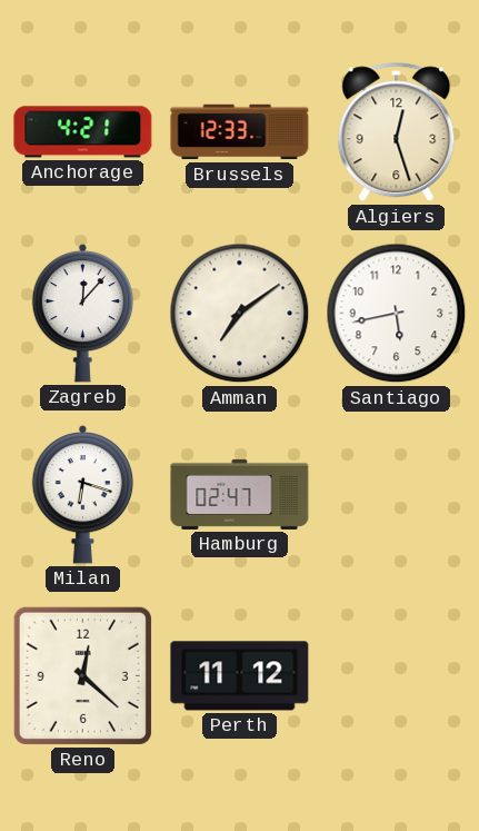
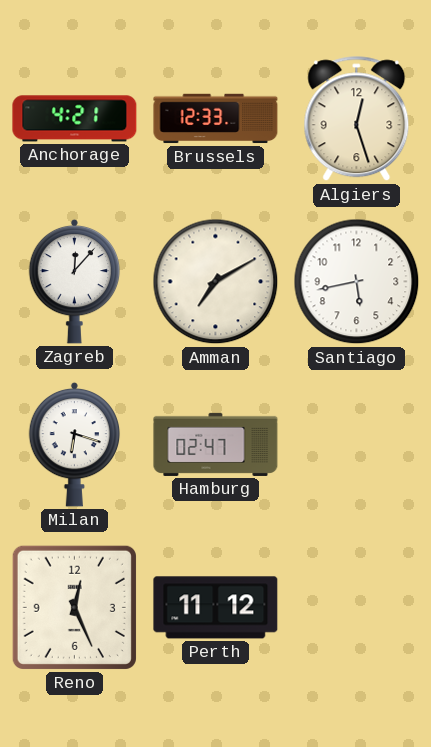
Amman: 7:09 -> 7:10
Reno: 12:22 -> 12:26
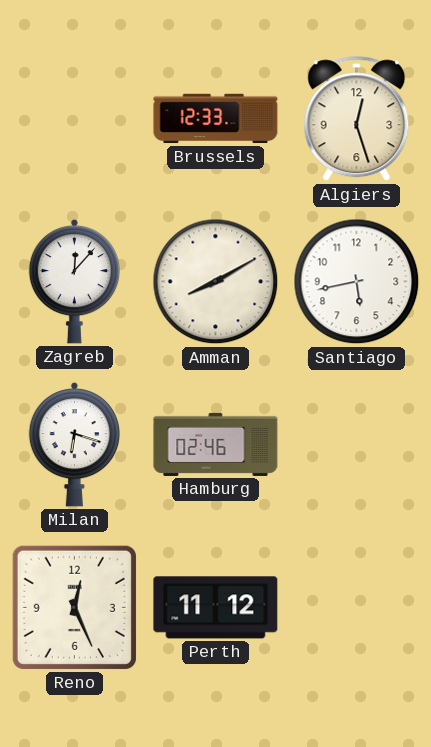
Anchorage: 4:21 -> none
Amman: 7:10 -> 8:10
Hamburg: 02:47 -> 02:46
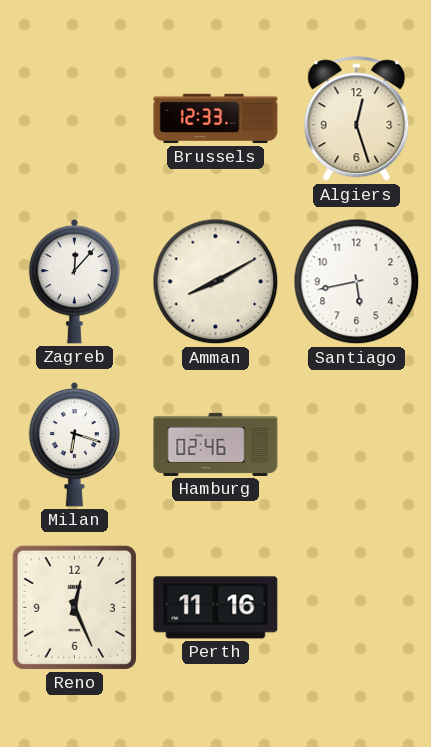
Perth: 11:12 -> 11:16
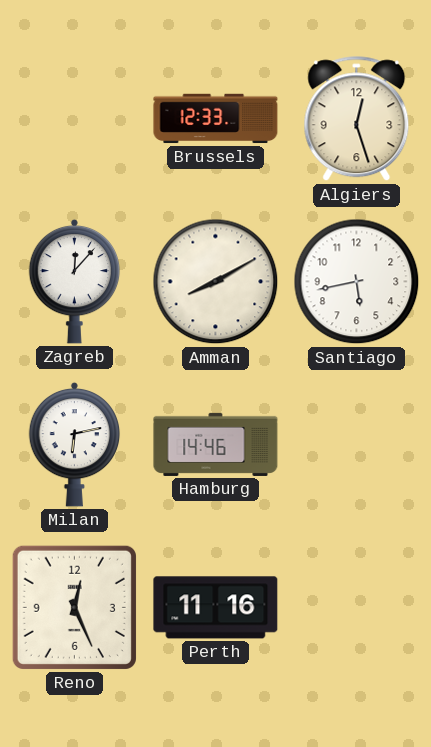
Milan: 6:18 -> 6:13
Hamburg: 02:46 -> 14:46
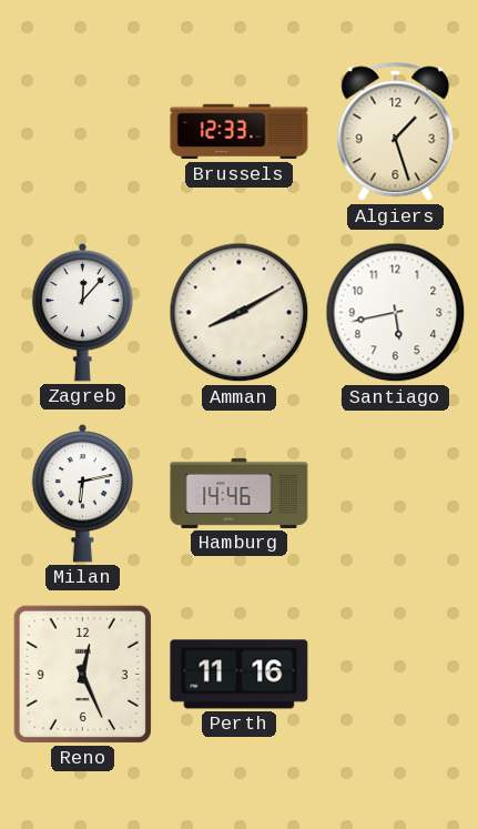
Algiers: 12:27 -> 1:27
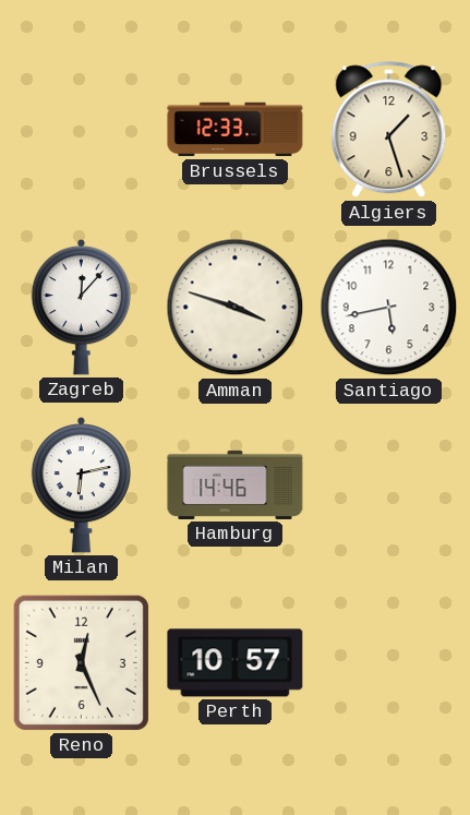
Amman: 8:10 -> 3:48
Perth: 11:16 -> 10:57
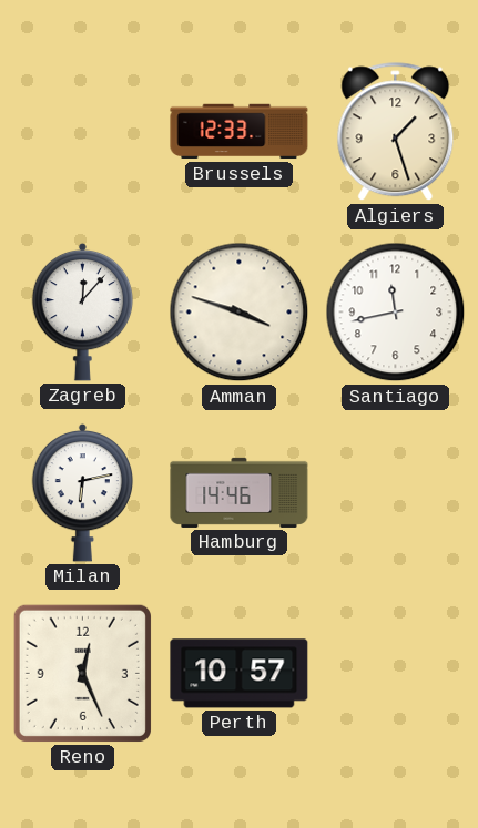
Santiago: 5:43 -> 11:43
